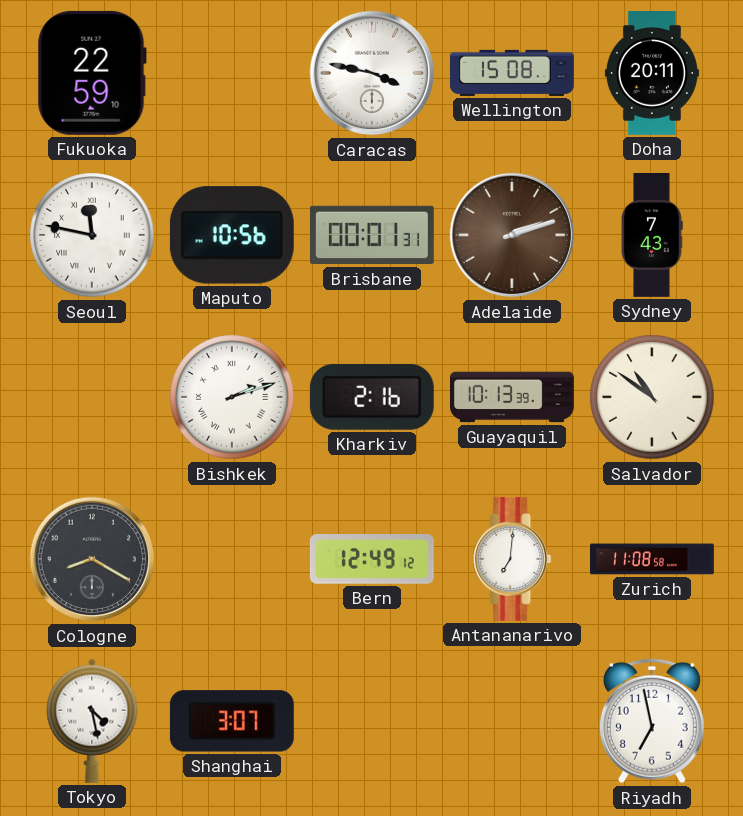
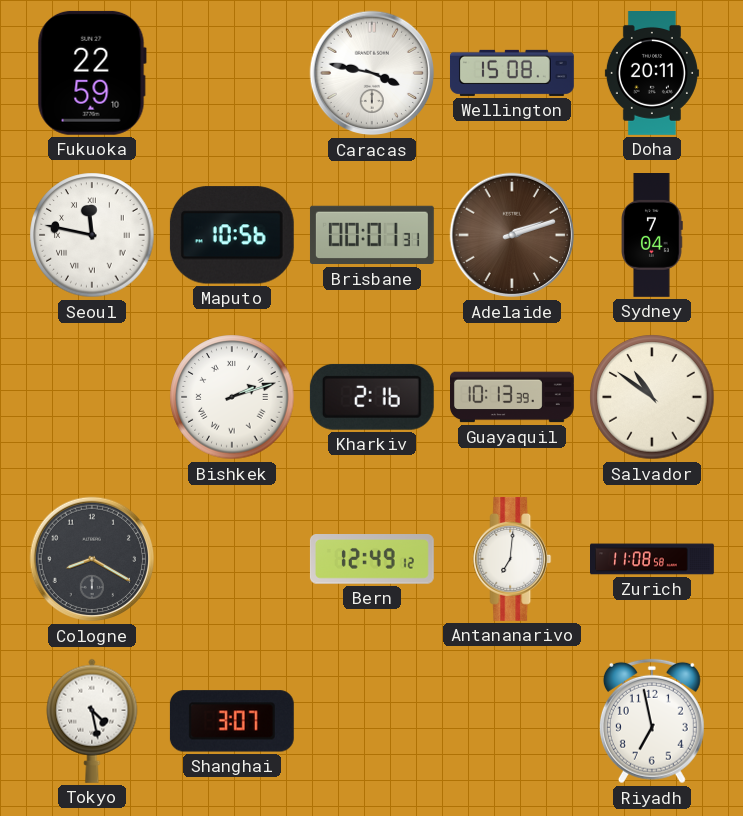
Sydney: 7:43 -> 7:04
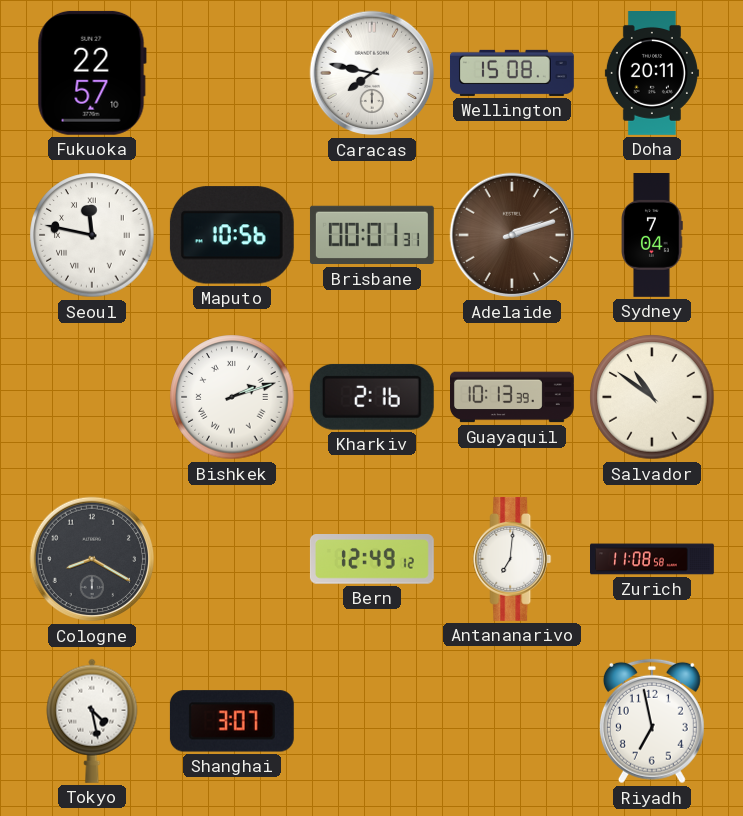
Fukuoka: 22:59 -> 22:57
Caracas: 3:47 -> 7:47
